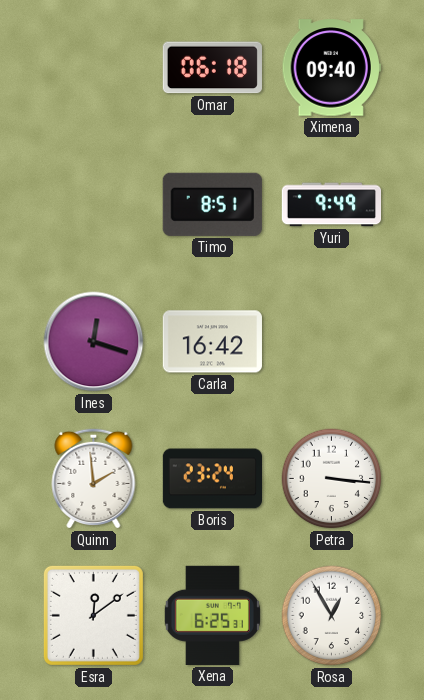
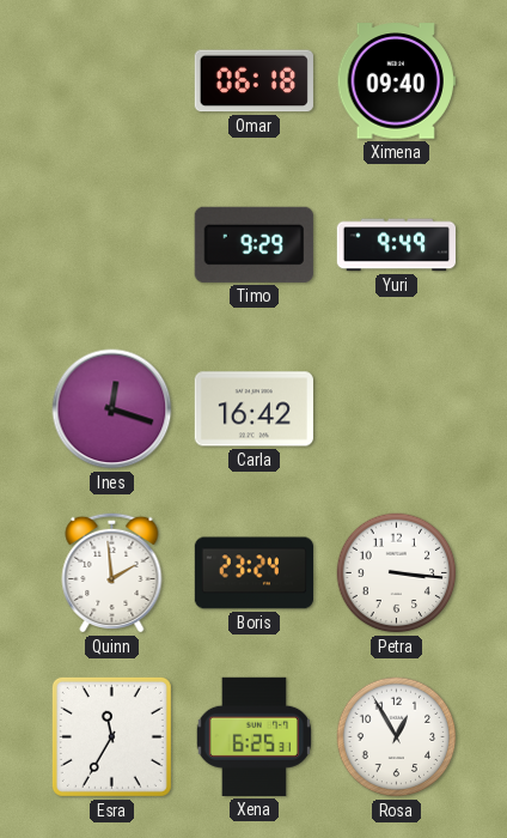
Timo: 8:51 -> 9:29
Esra: 12:09 -> 11:35
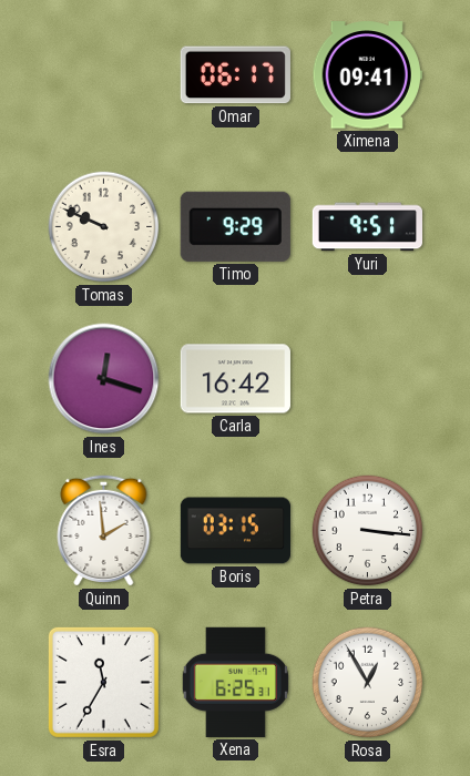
Omar: 06:18 -> 06:17
Ximena: 09:40 -> 09:41
Tomas: none -> 9:49
Yuri: 9:49 -> 9:51
Boris: 23:24 -> 03:15
